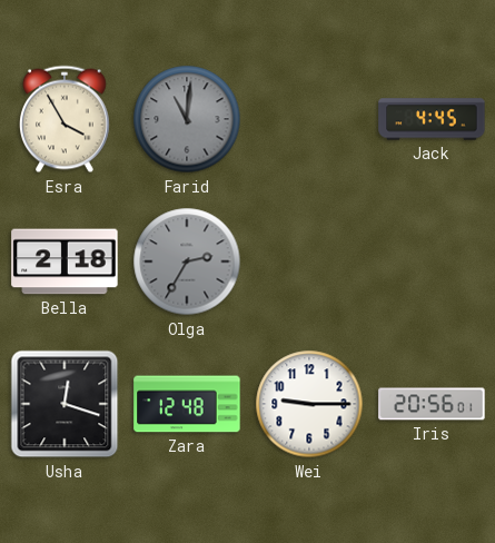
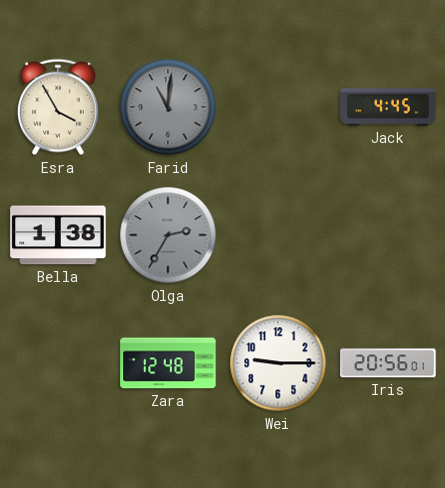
Bella: 2:18 -> 1:38
Usha: 12:18 -> none
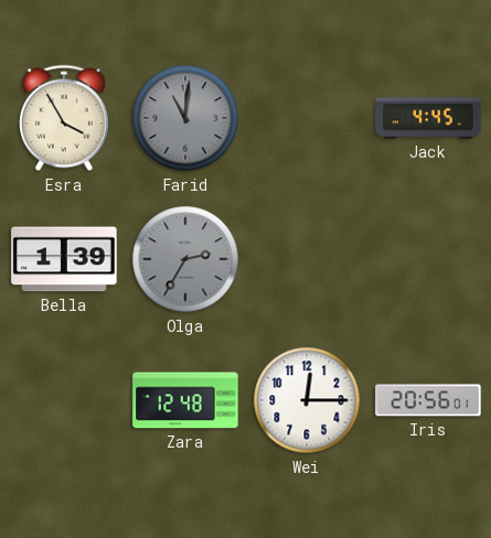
Bella: 1:38 -> 1:39
Wei: 9:15 -> 12:15
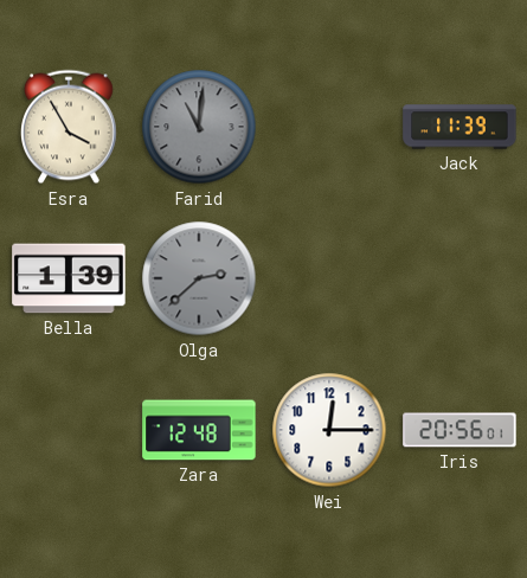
Jack: 4:45 -> 11:39
Olga: 2:35 -> 2:38
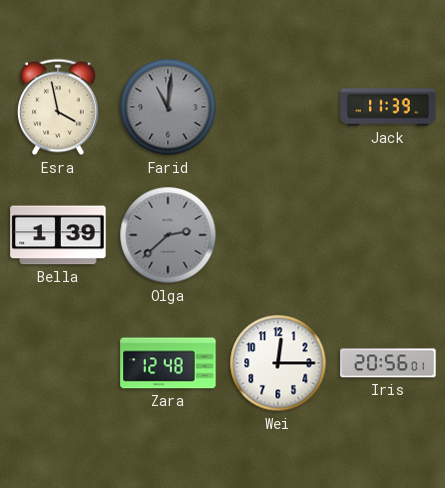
Esra: 3:55 -> 3:58
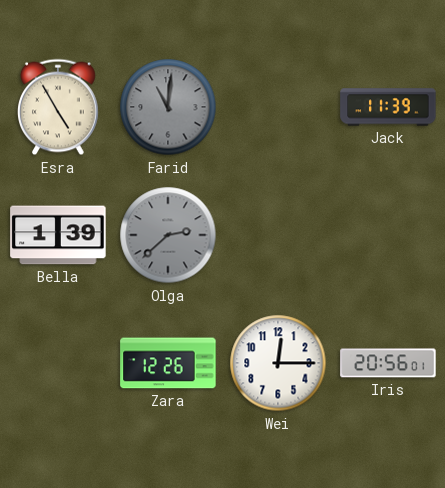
Esra: 3:58 -> 4:55
Zara: 12:48 -> 12:26
